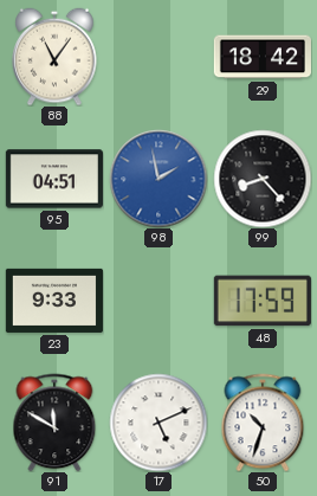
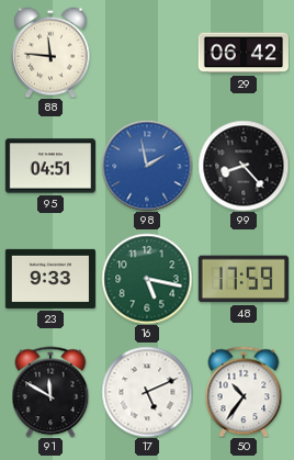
88: 11:06 -> 11:46
29: 18:42 -> 06:42
16: none -> 5:17
50: 10:33 -> 10:36
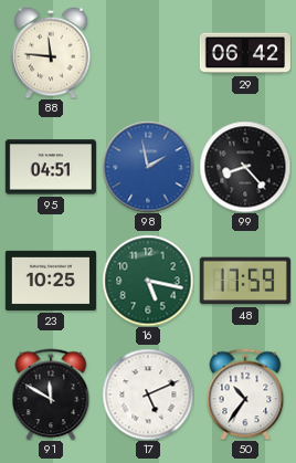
23: 9:33 -> 10:25
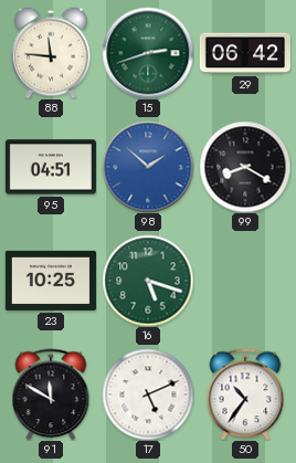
15: none -> 2:42
98: 1:58 -> 1:52
99: 8:23 -> 8:20
16: 5:17 -> 5:18
48: 17:59 -> none
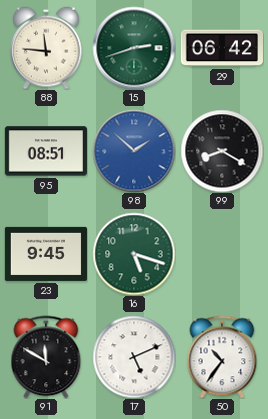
95: 04:51 -> 08:51
23: 10:25 -> 9:45
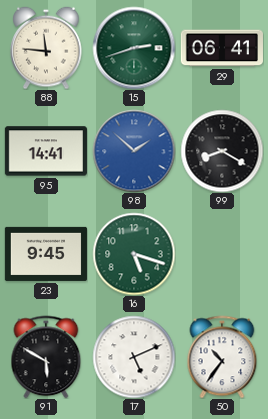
29: 06:42 -> 06:41
95: 08:51 -> 14:41
91: 11:50 -> 5:50
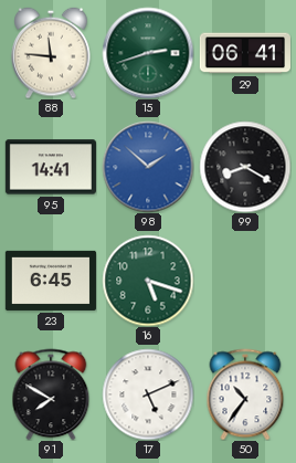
23: 9:45 -> 6:45
91: 5:50 -> 7:50
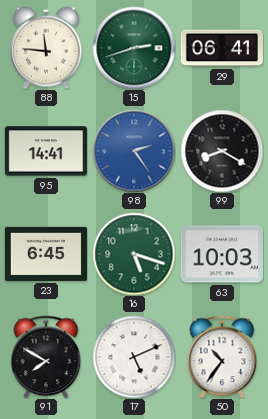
98: 1:52 -> 2:24
63: none -> 10:03
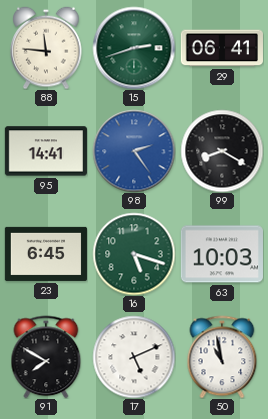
50: 10:36 -> 10:58
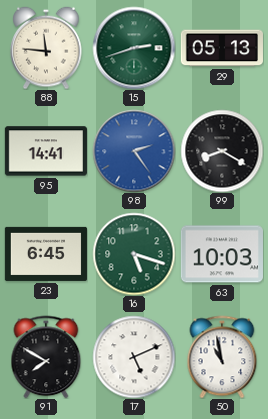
29: 06:41 -> 05:13
